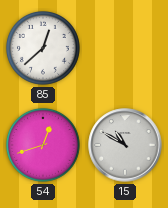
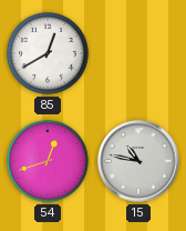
85: 12:38 -> 12:40
15: 10:50 -> 10:47
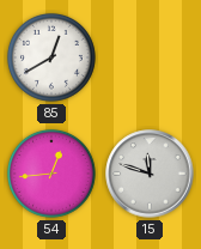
54: 12:42 -> 12:44
15: 10:47 -> 11:48
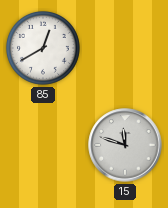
54: 12:44 -> none
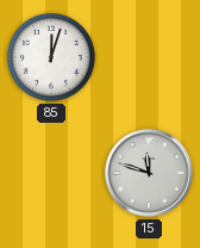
85: 12:40 -> 12:03
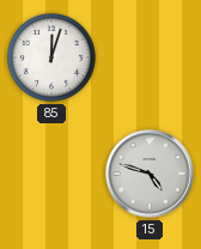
15: 11:48 -> 4:48
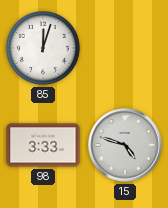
98: none -> 3:33
